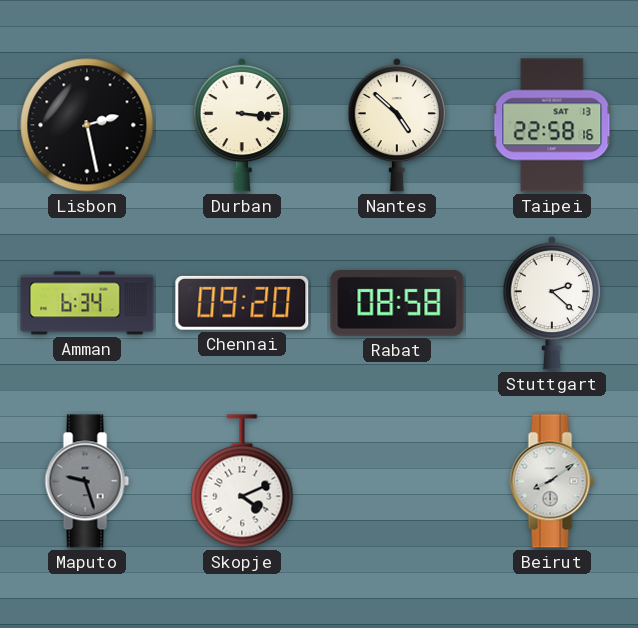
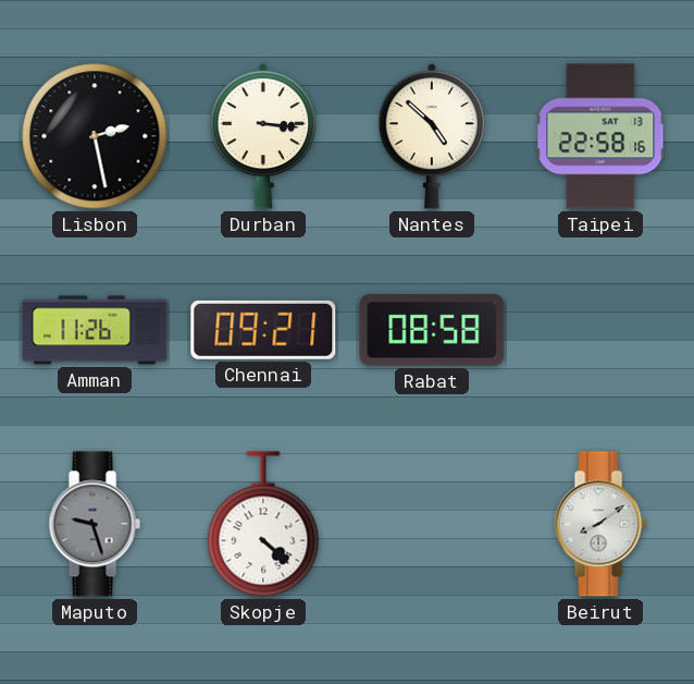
Amman: 6:34 -> 11:26
Chennai: 09:20 -> 09:21
Stuttgart: 2:22 -> none
Skopje: 4:11 -> 4:22
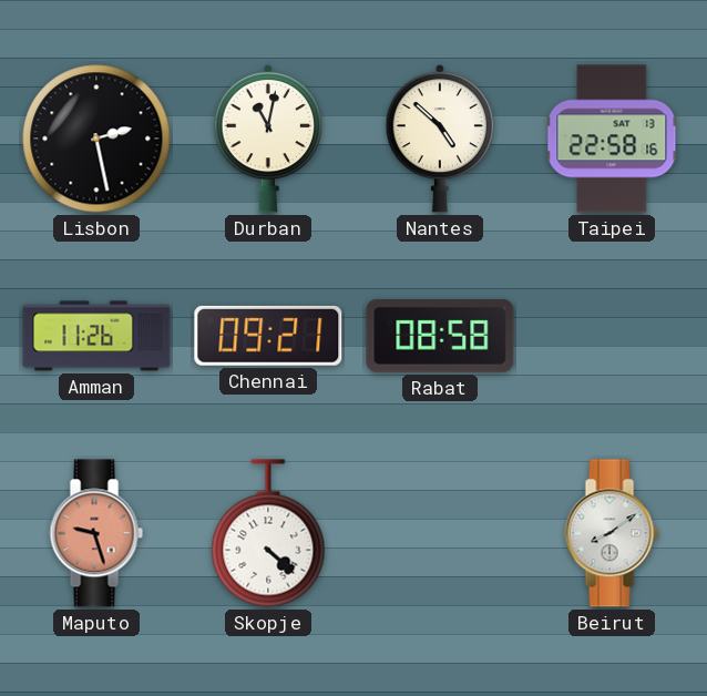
Durban: 3:16 -> 11:02
Maputo dial: grey -> salmon
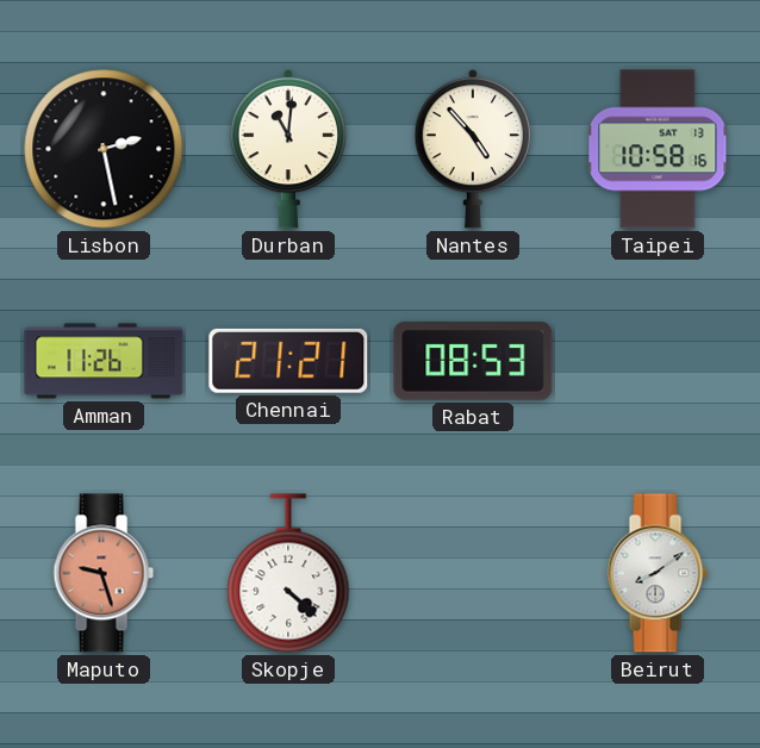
Durban: 11:02 -> 11:01
Nantes: 4:52 -> 4:53
Taipei: 22:58 -> 10:58
Chennai: 09:21 -> 21:21
Rabat: 08:58 -> 08:53
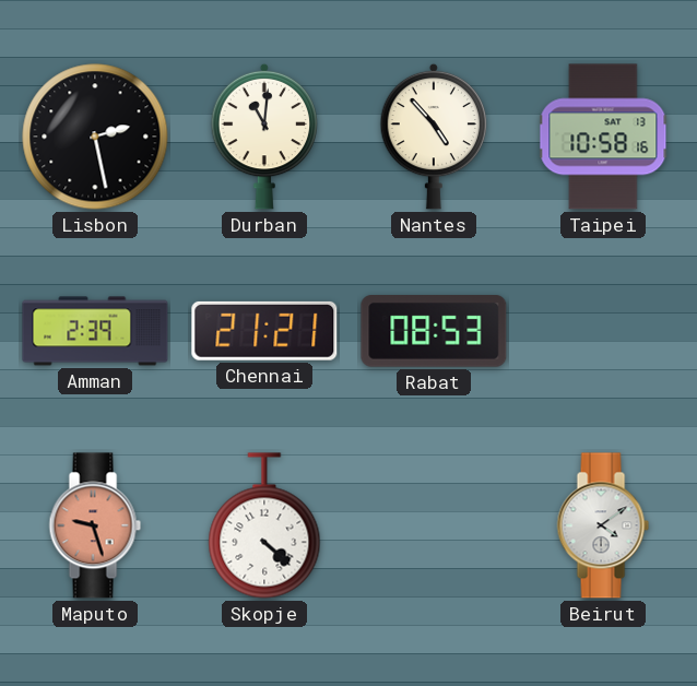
Amman: 11:26 -> 2:39
Beirut: 8:09 -> 4:09
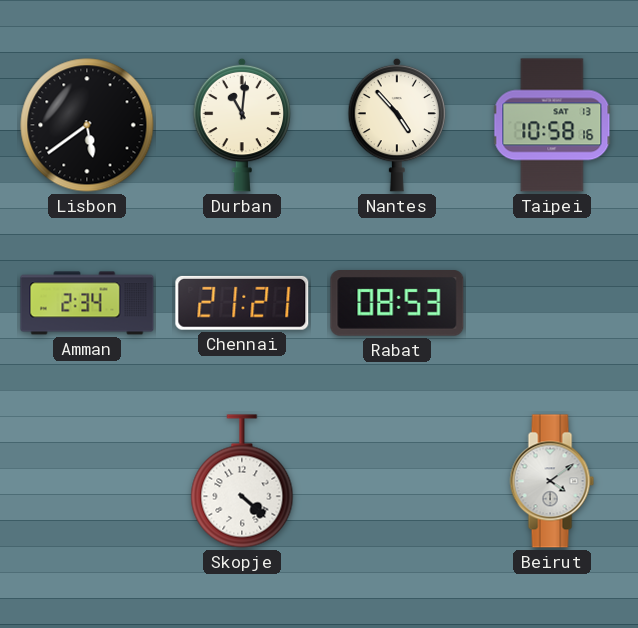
Lisbon: 2:28 -> 5:39
Amman: 2:39 -> 2:34
Maputo: 9:27 -> none
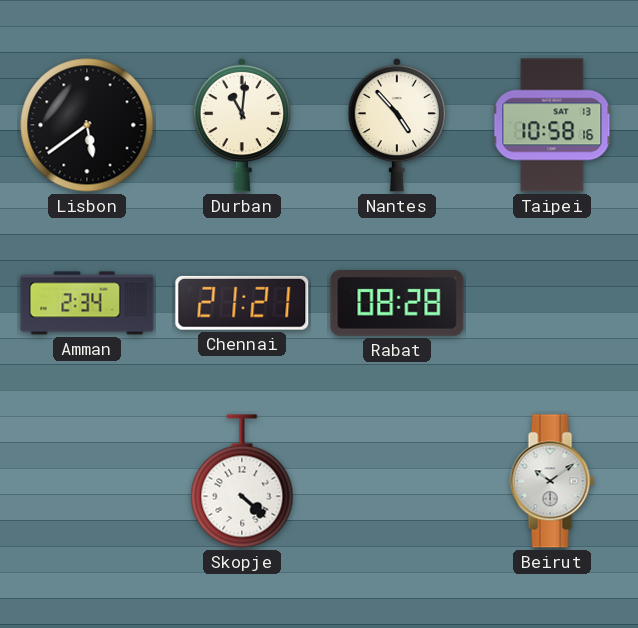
Rabat: 08:53 -> 08:28
Beirut: 4:09 -> 10:09
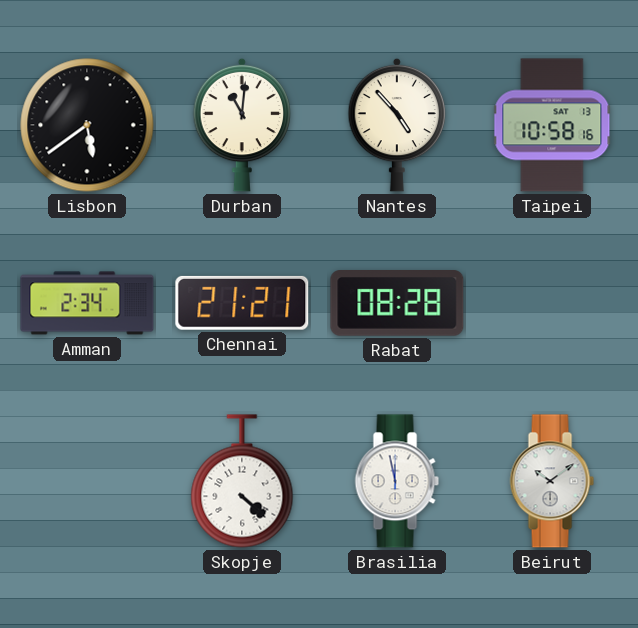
Brasilia: none -> 11:58
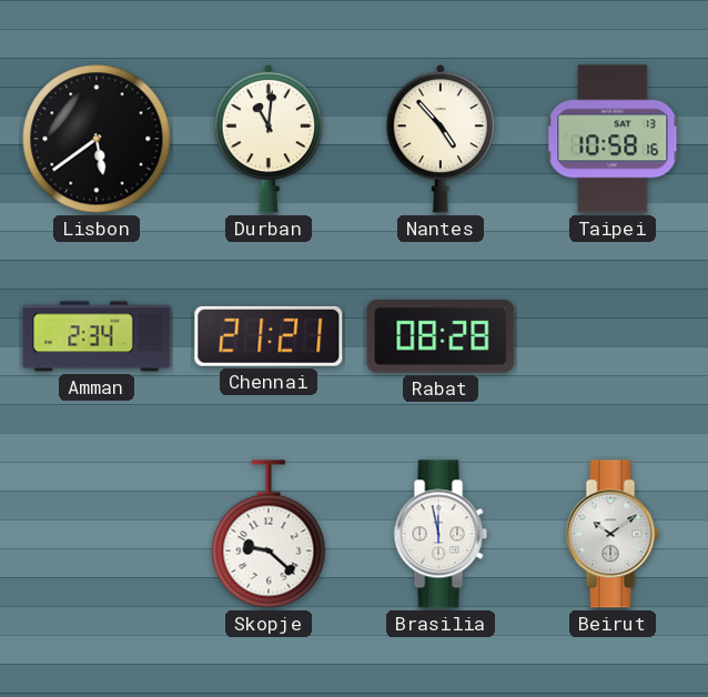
Skopje: 4:22 -> 9:22
